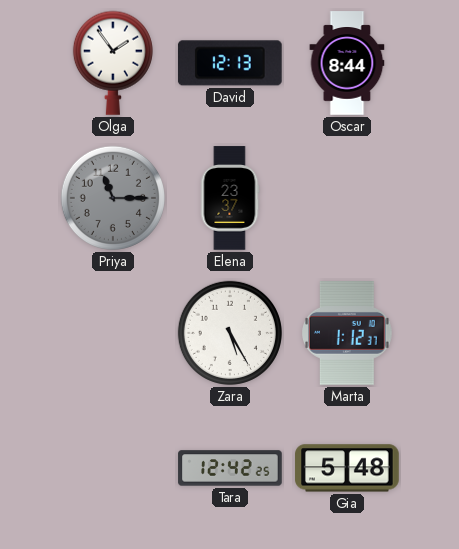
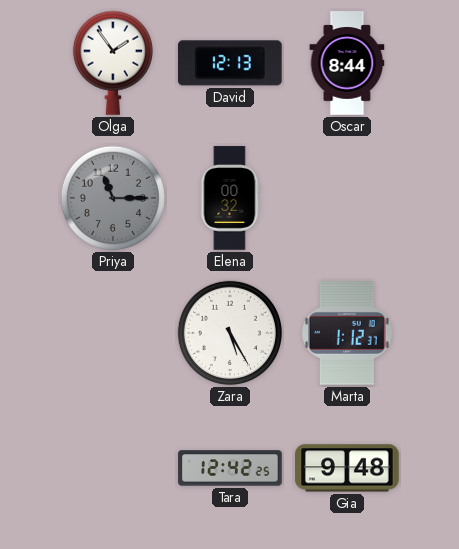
Elena: 23:37 -> 00:32
Gia: 5:48 -> 9:48
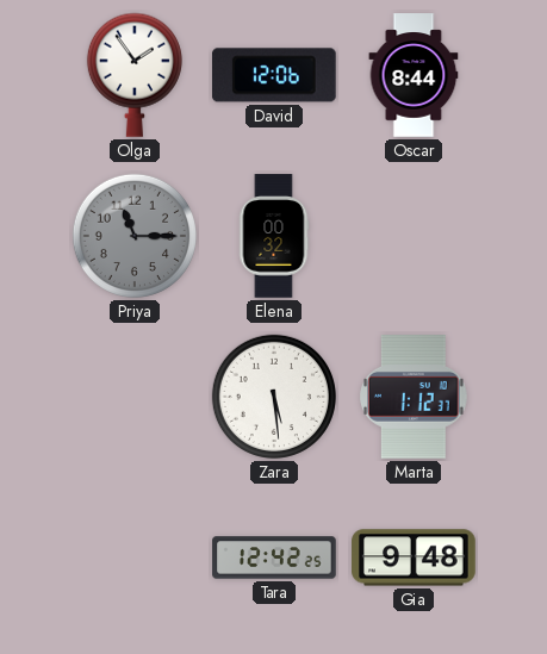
David: 12:13 -> 12:06
Zara: 5:25 -> 5:29
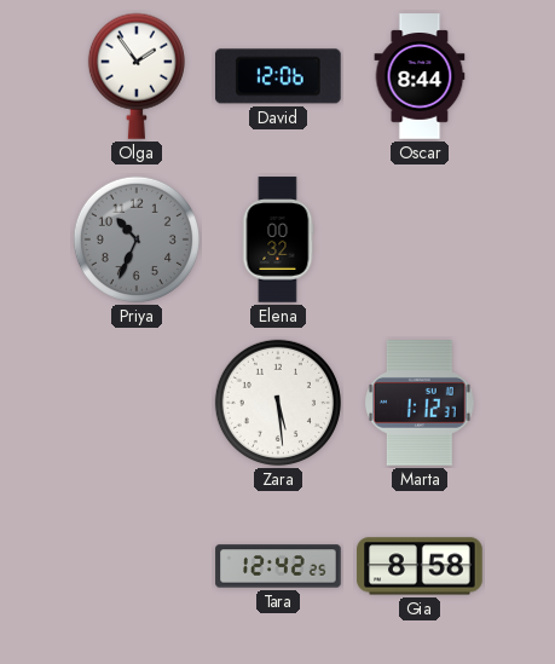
Priya: 11:15 -> 10:34
Gia: 9:48 -> 8:58
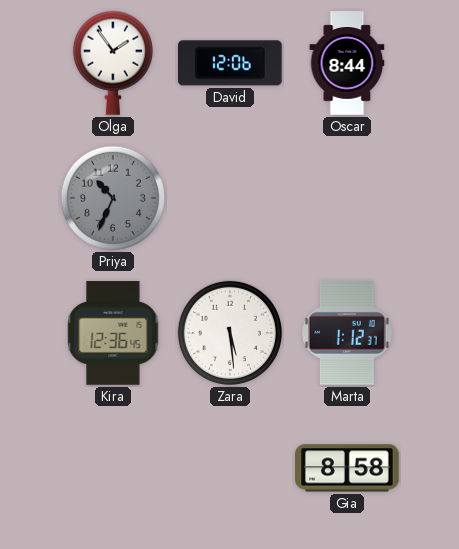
Elena: 00:32 -> none
Kira: none -> 12:36
Tara: 12:42 -> none
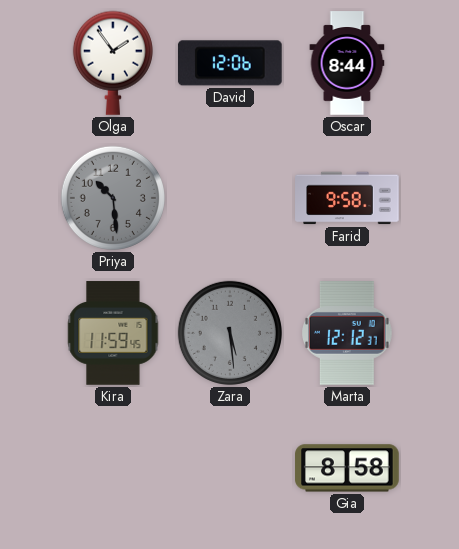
Priya: 10:34 -> 10:29
Farid: none -> 9:58
Kira: 12:36 -> 11:59
Zara dial: white -> grey
Marta: 1:12 -> 12:12
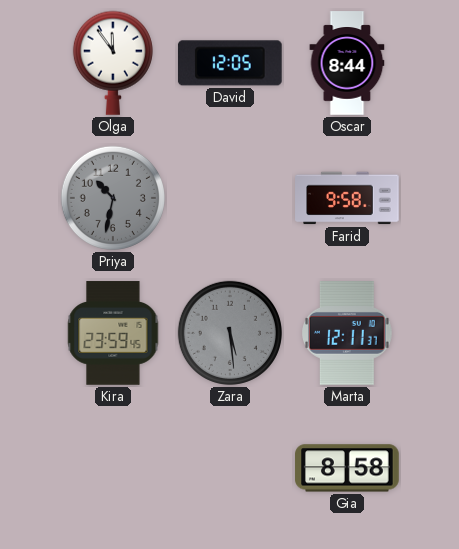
Olga: 1:54 -> 11:54
David: 12:06 -> 12:05
Priya: 10:29 -> 10:32
Kira: 11:59 -> 23:59
Marta: 12:12 -> 12:11
